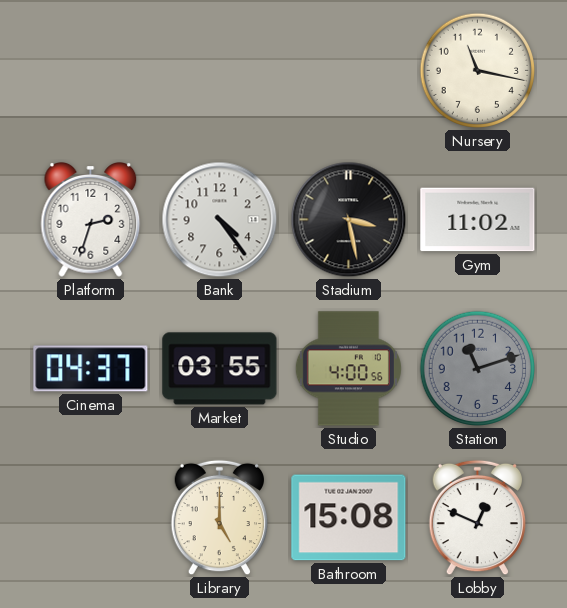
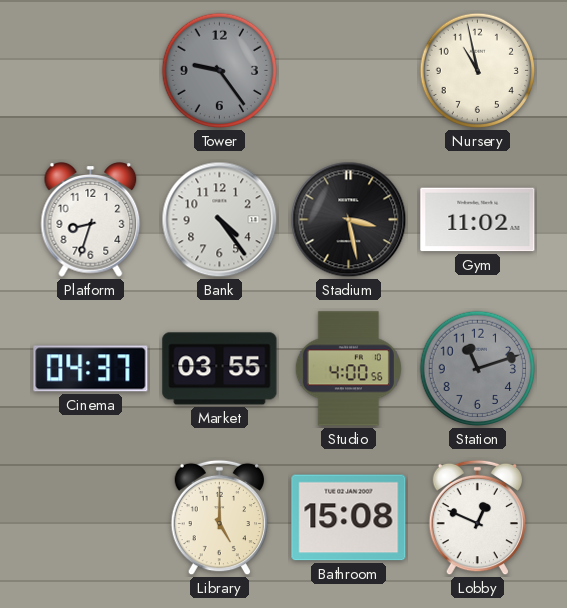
Tower: none -> 9:24
Nursery: 11:17 -> 10:58
Platform: 2:33 -> 8:33
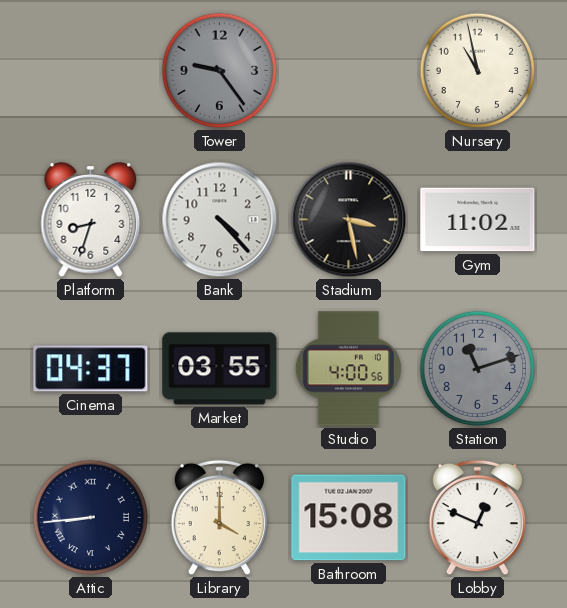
Bank: 4:24 -> 4:23
Attic: none -> 8:44
Library: 5:00 -> 4:00
